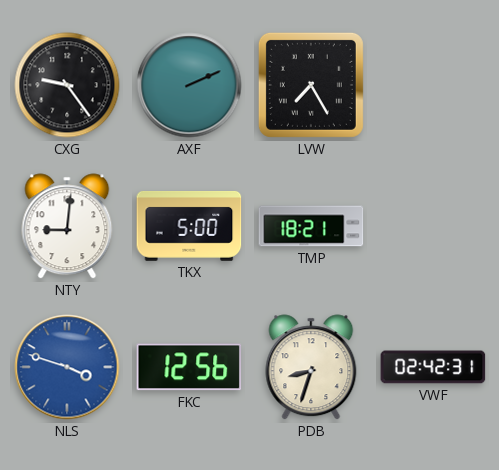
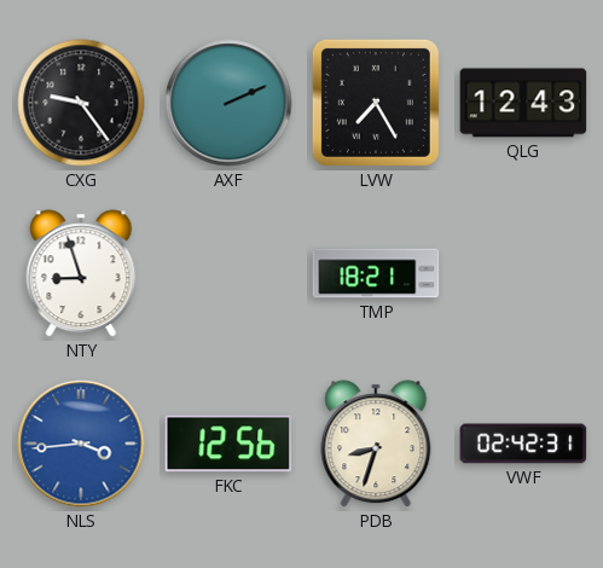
QLG: none -> 12:43
NTY: 9:01 -> 8:57
TKX: 5:00 -> none
NLS: 3:48 -> 3:44
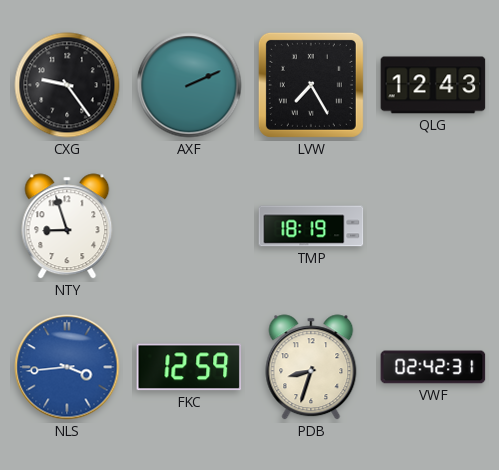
TMP: 18:21 -> 18:19
FKC: 12:56 -> 12:59
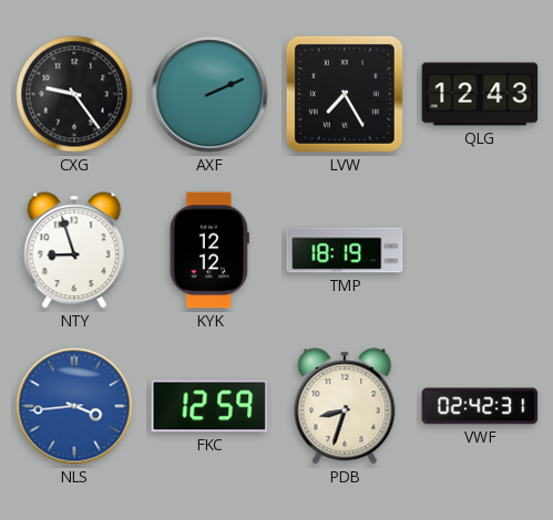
KYK: none -> 12:12
